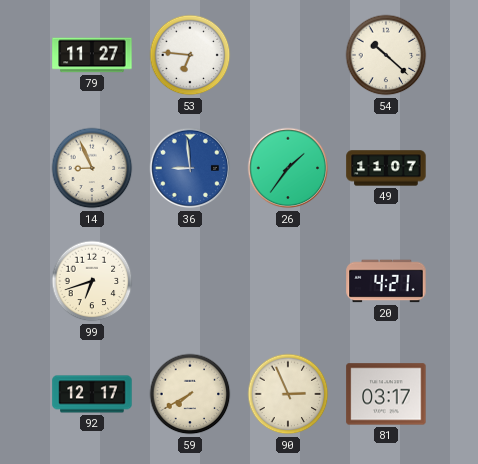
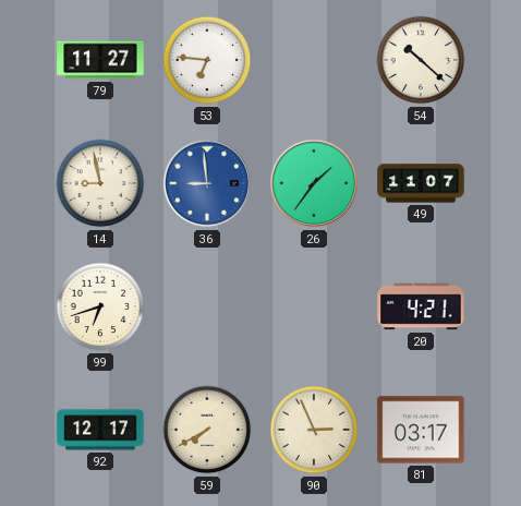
14: 8:56 -> 8:58
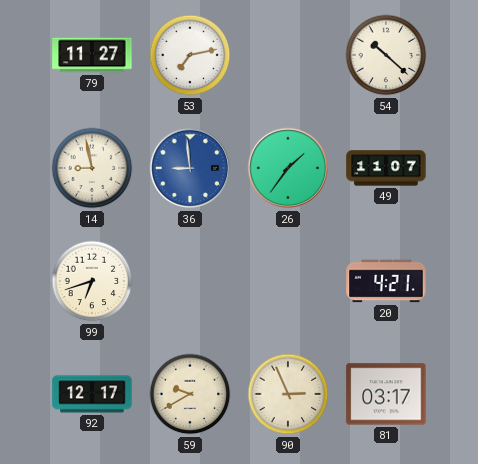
53: 6:46 -> 7:13
59: 7:40 -> 9:40
